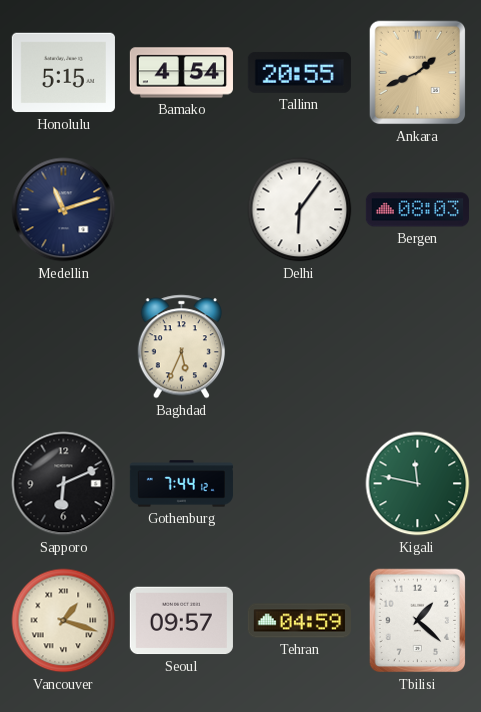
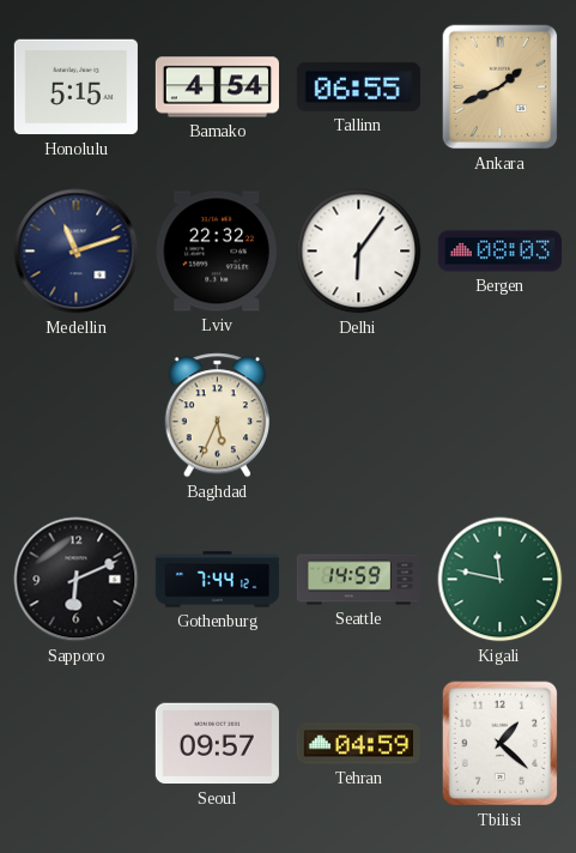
Tallinn: 20:55 -> 06:55
Lviv: none -> 22:32
Seattle: none -> 14:59
Vancouver: 1:18 -> none
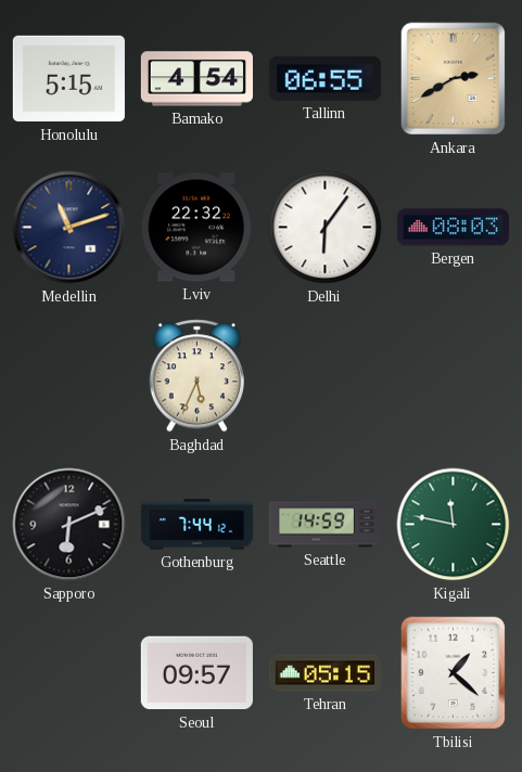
Ankara: 1:41 -> 2:40
Tehran: 04:59 -> 05:15
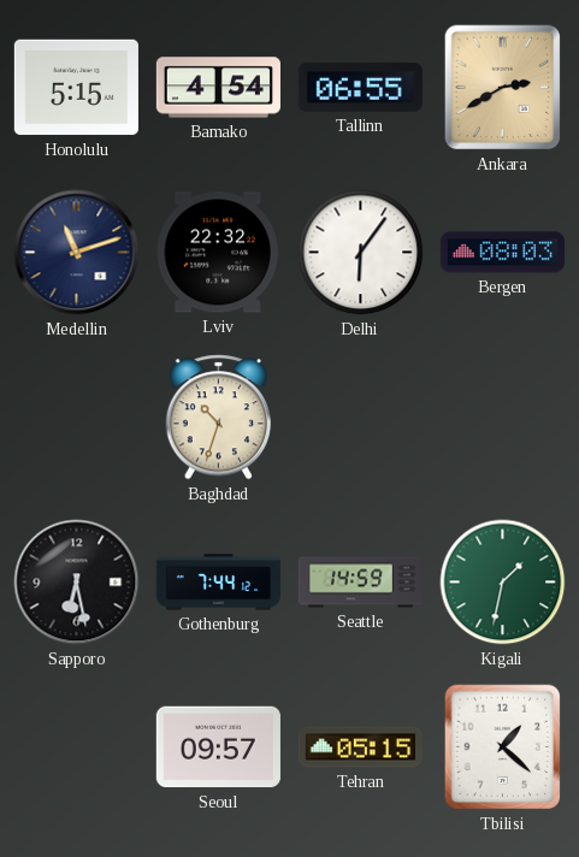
Baghdad: 5:34 -> 10:33
Sapporo: 6:11 -> 6:28
Kigali: 11:47 -> 1:32
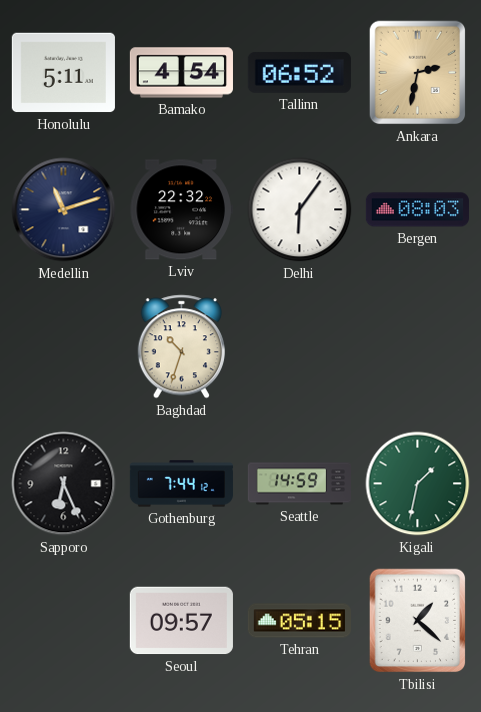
Honolulu: 5:15 -> 5:11
Tallinn: 06:55 -> 06:52
Ankara: 2:40 -> 2:32
Sapporo: 6:28 -> 6:26
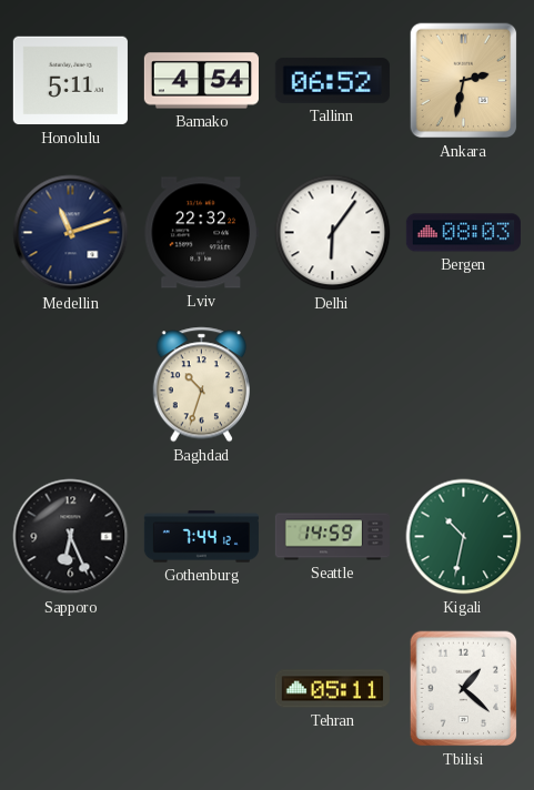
Kigali: 1:32 -> 10:32
Seoul: 09:57 -> none
Tehran: 05:15 -> 05:11
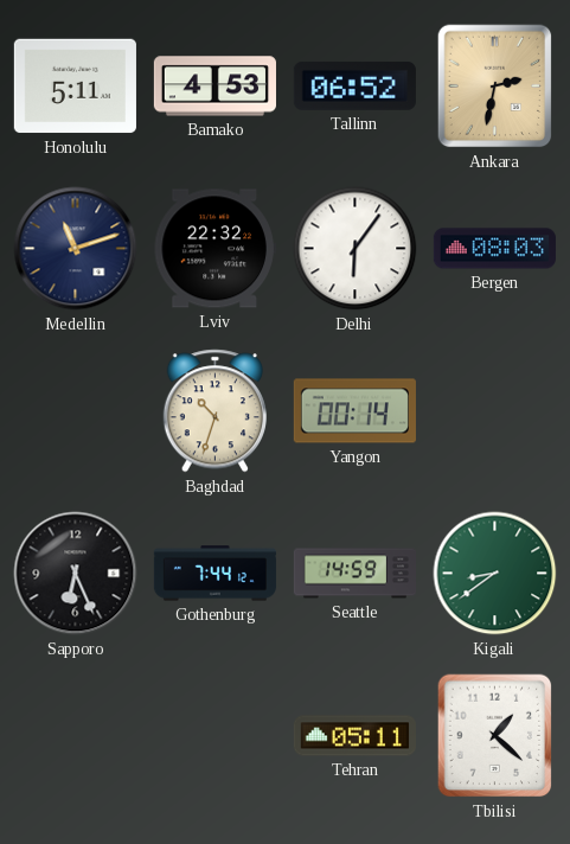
Bamako: 4:54 -> 4:53
Yangon: none -> 00:14
Kigali: 10:32 -> 8:39
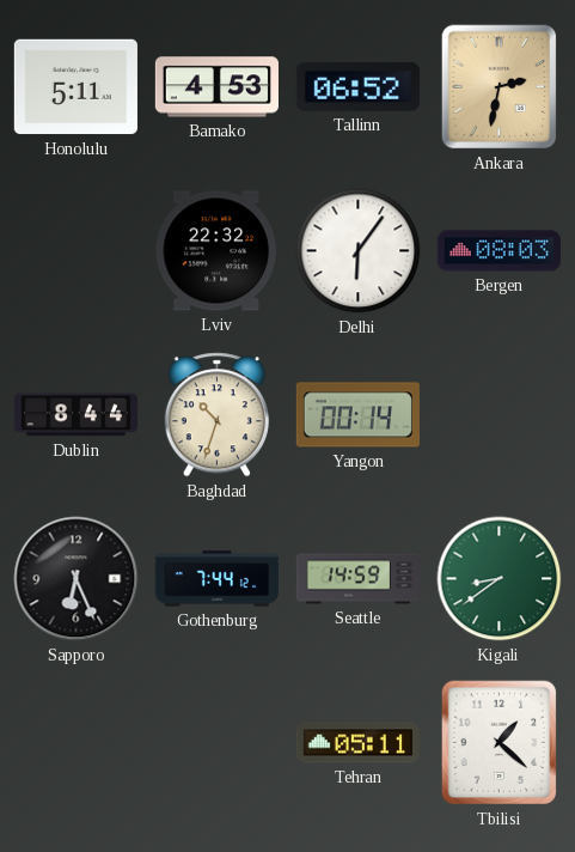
Medellin: 11:12 -> none
Dublin: none -> 8:44
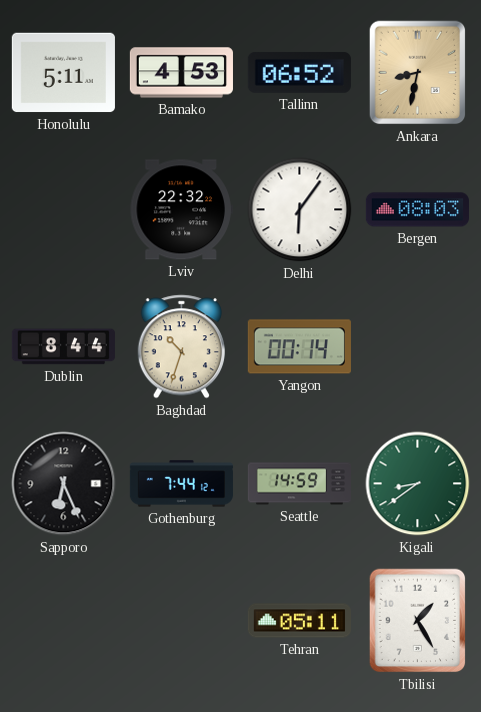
Ankara: 2:32 -> 8:32
Tbilisi: 1:22 -> 1:25
